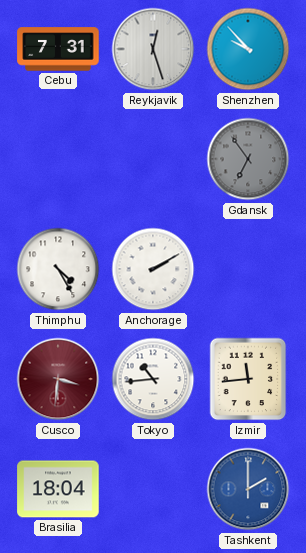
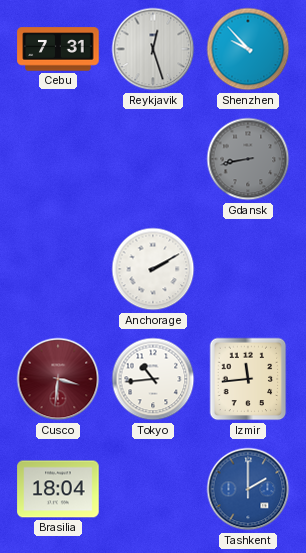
Gdansk: 6:54 -> 8:43
Thimphu: 4:25 -> none
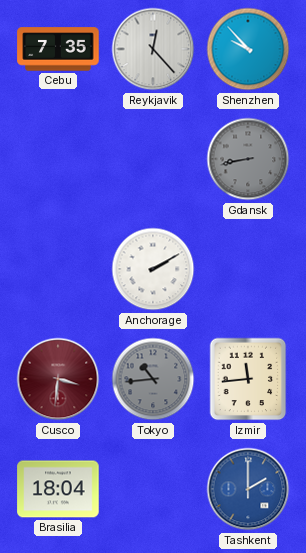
Cebu: 7:31 -> 7:35
Reykjavik: 12:27 -> 12:23
Tokyo dial: white -> grey
